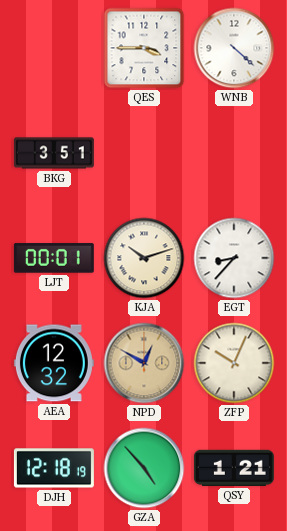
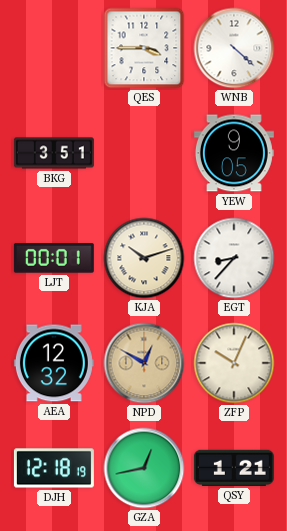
YEW: none -> 9:05
GZA: 4:53 -> 12:43
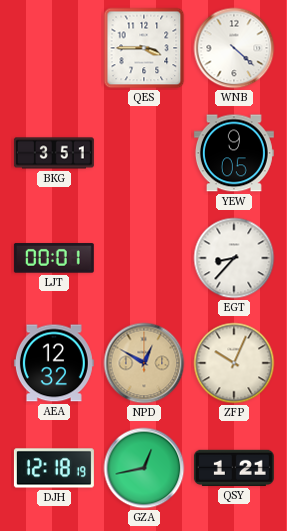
KJA: 10:12 -> none
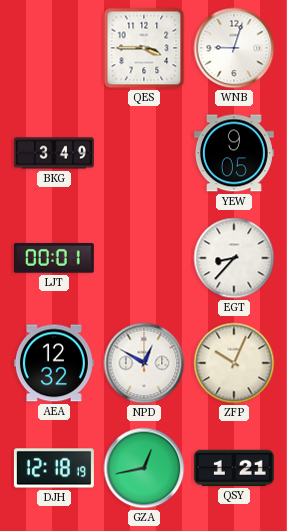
WNB: 4:22 -> 9:03
BKG: 3:51 -> 3:49
NPD dial: champagne -> white
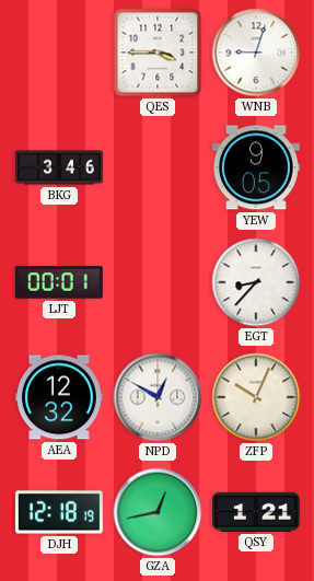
BKG: 3:49 -> 3:46
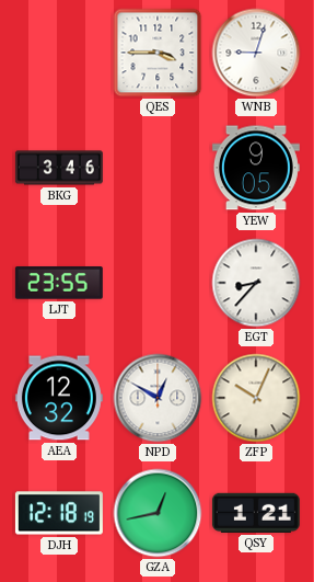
LJT: 00:01 -> 23:55
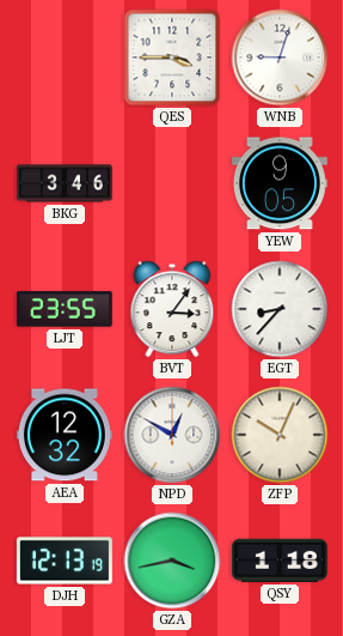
BVT: none -> 3:06
DJH: 12:18 -> 12:13
GZA: 12:43 -> 3:43
QSY: 1:21 -> 1:18
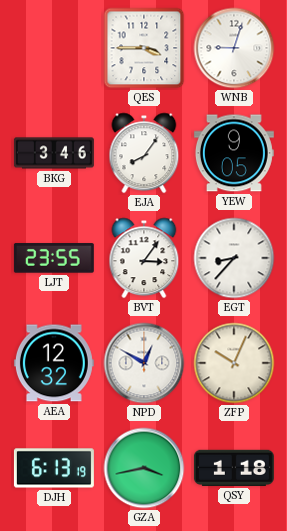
EJA: none -> 8:06
DJH: 12:13 -> 6:13
